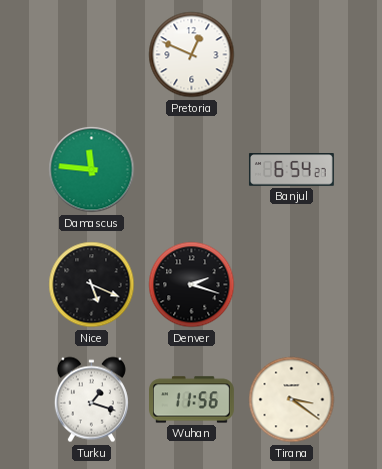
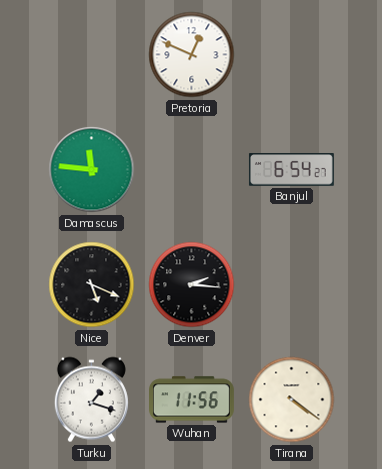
Denver: 2:18 -> 2:16
Tirana: 3:21 -> 4:21
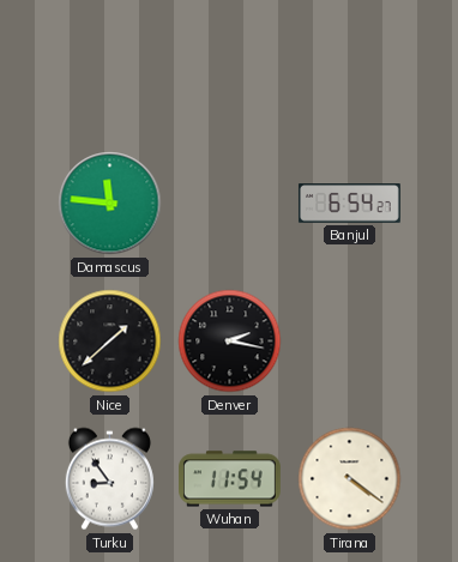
Pretoria: 12:49 -> none
Nice: 5:19 -> 1:38
Denver: 2:16 -> 2:17
Turku: 1:18 -> 8:54
Wuhan: 11:56 -> 11:54
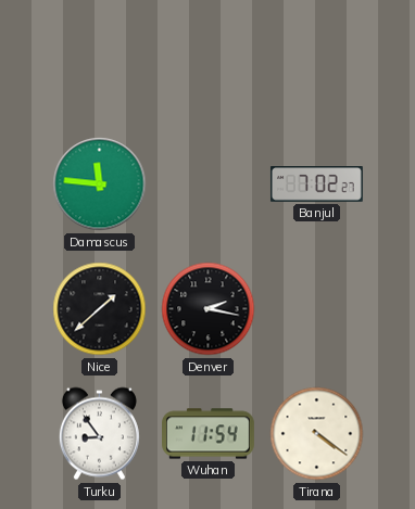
Banjul: 6:54 -> 7:02
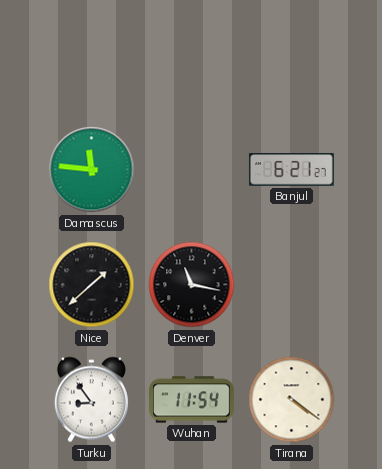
Banjul: 7:02 -> 6:21
Denver: 2:17 -> 11:17
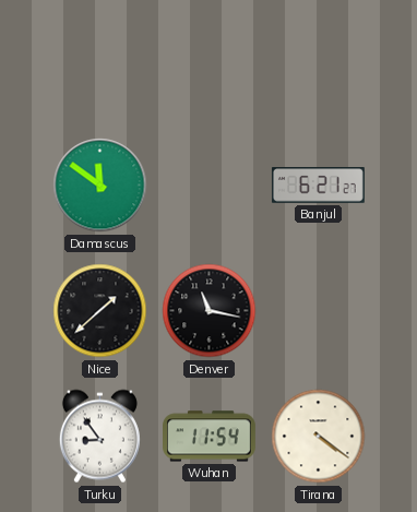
Damascus: 11:46 -> 11:51
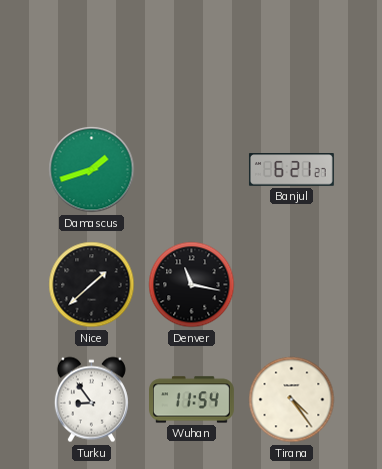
Damascus: 11:51 -> 1:42
Tirana: 4:21 -> 4:24
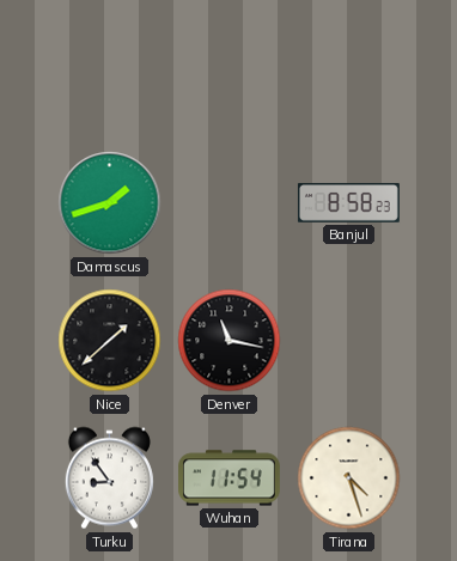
Banjul: 6:21 -> 8:58
Tirana: 4:24 -> 4:27
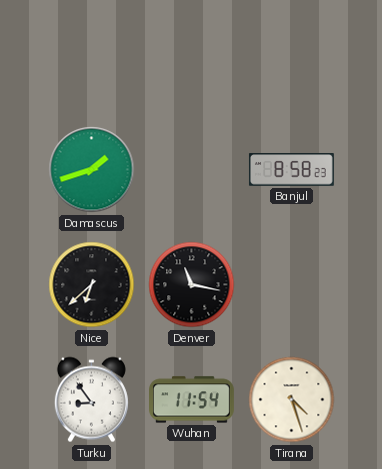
Nice: 1:38 -> 6:38
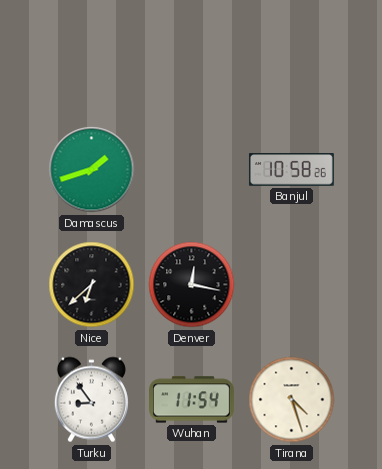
Banjul: 8:58 -> 10:58
Denver: 11:17 -> 12:17
